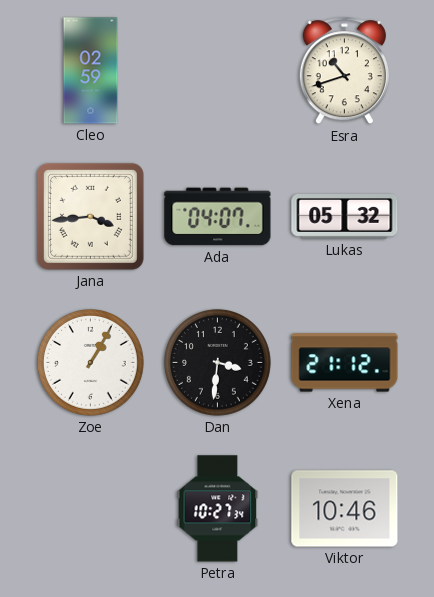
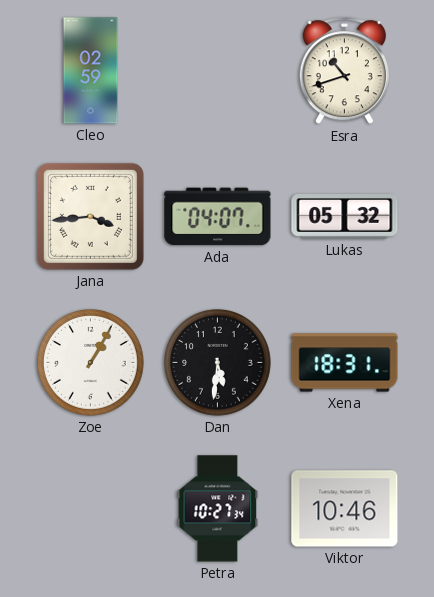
Dan: 3:31 -> 5:31
Xena: 21:12 -> 18:31
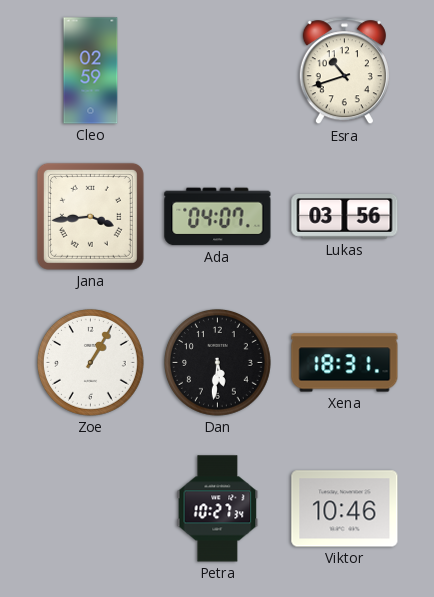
Lukas: 05:32 -> 03:56
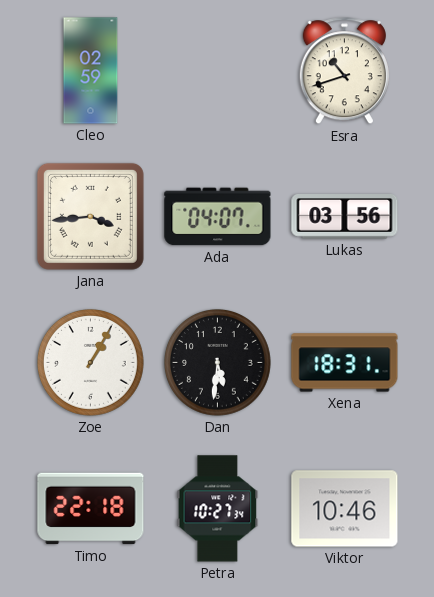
Timo: none -> 22:18
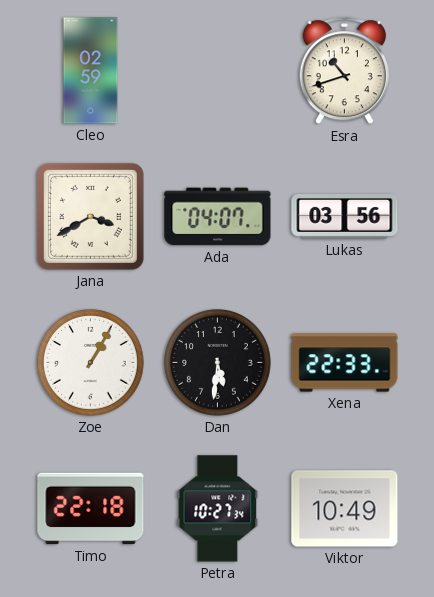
Jana: 3:44 -> 3:40
Xena: 18:31 -> 22:33
Viktor: 10:46 -> 10:49
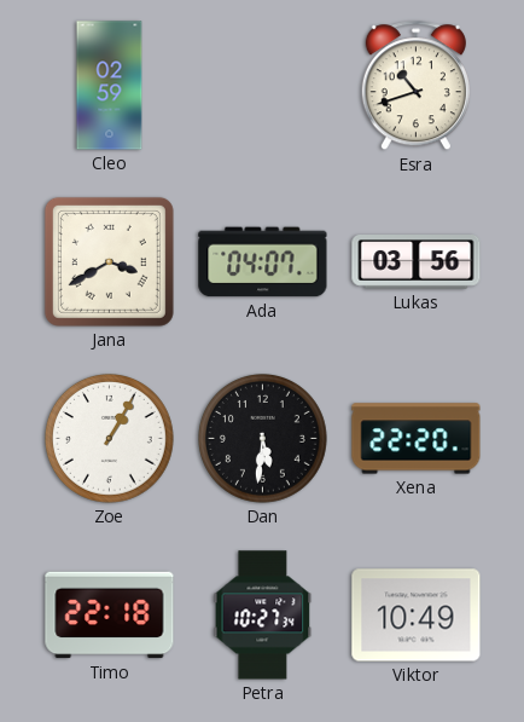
Xena: 22:33 -> 22:20
